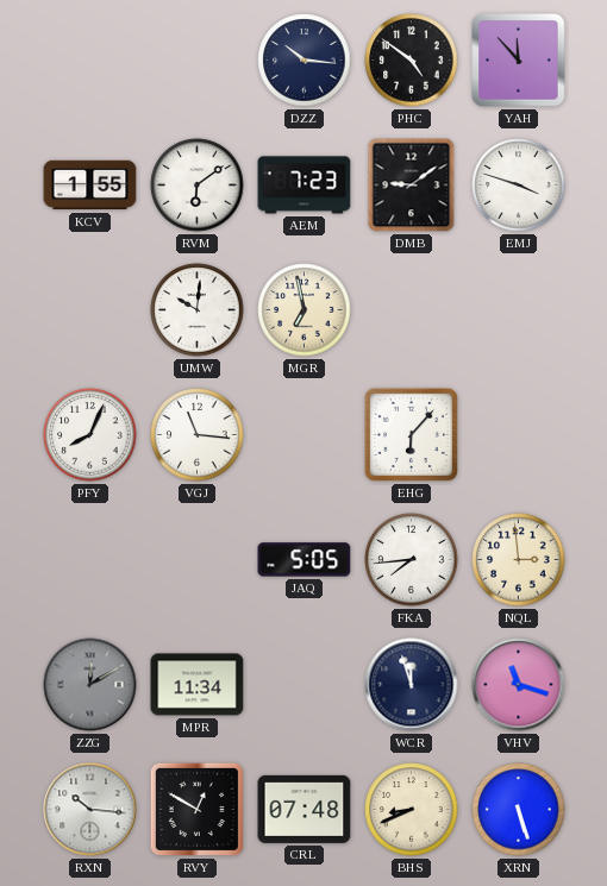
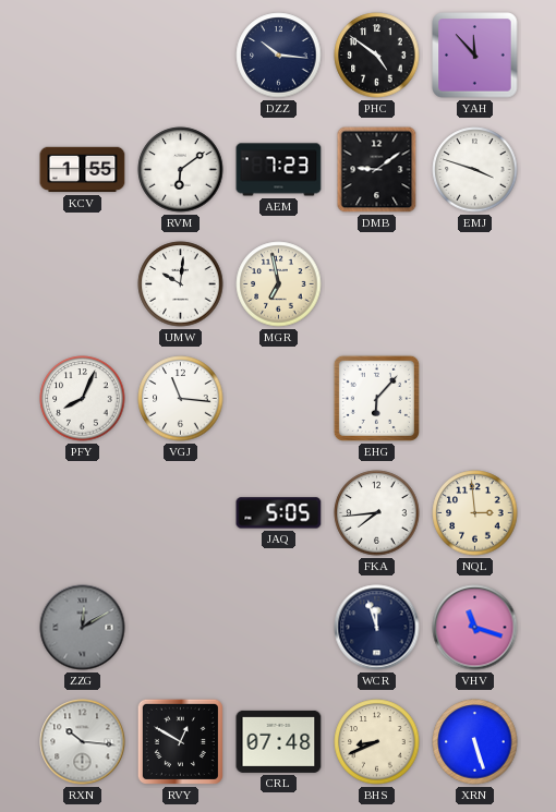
MPR: 11:34 -> none
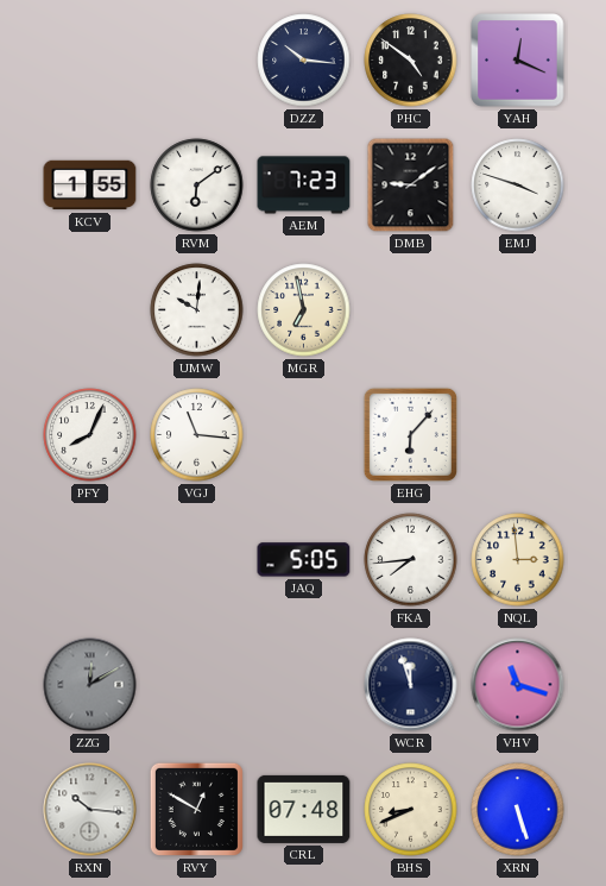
YAH: 11:53 -> 12:19
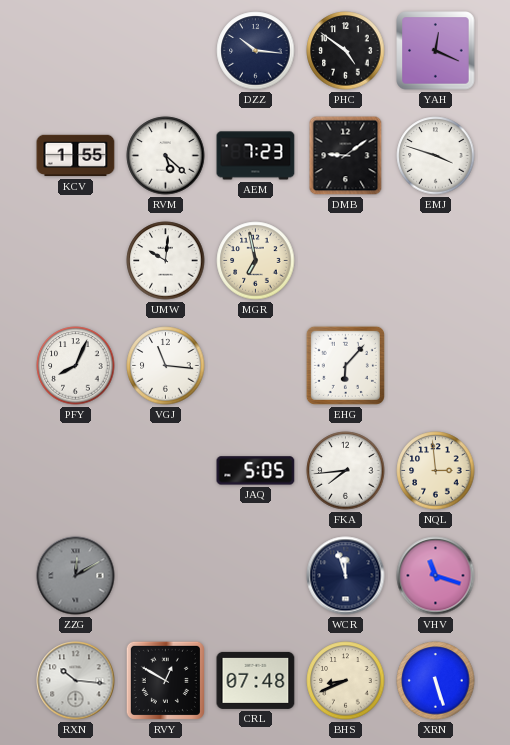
RVM: 6:09 -> 5:22
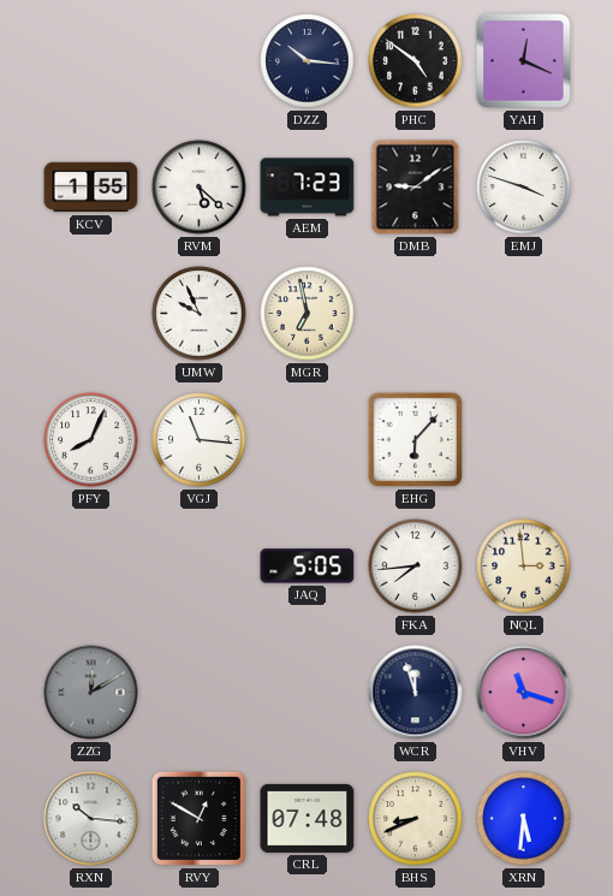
UMW: 10:01 -> 9:56
XRN: 5:27 -> 5:31
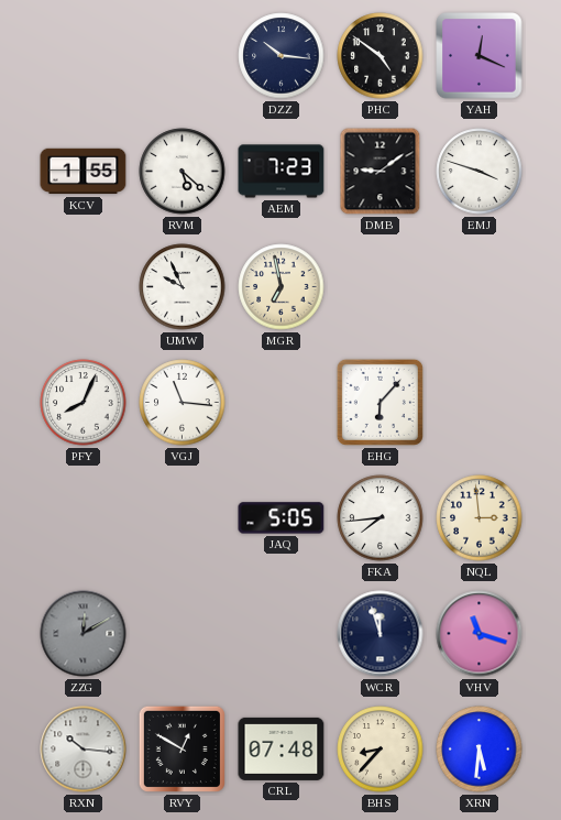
BHS: 8:41 -> 8:37
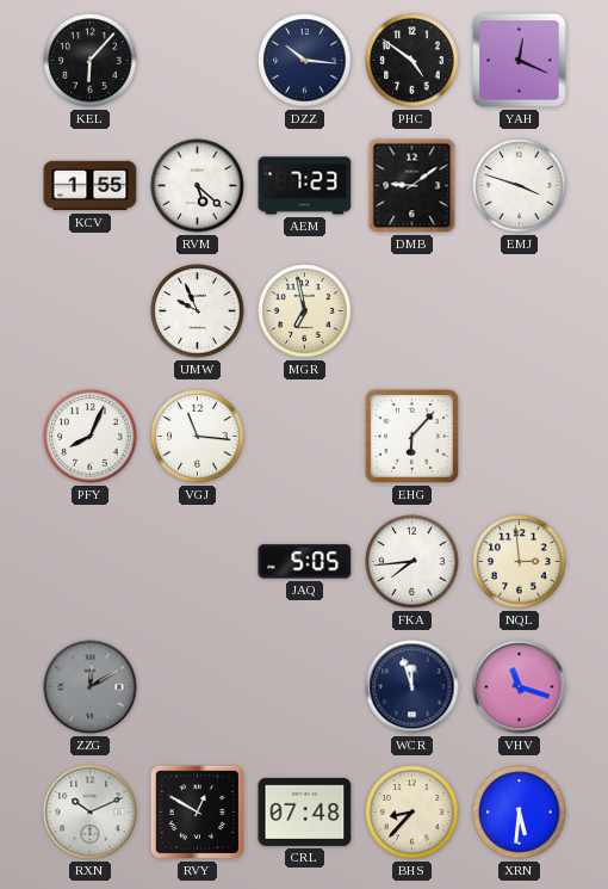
KEL: none -> 6:07
RXN: 10:16 -> 10:11
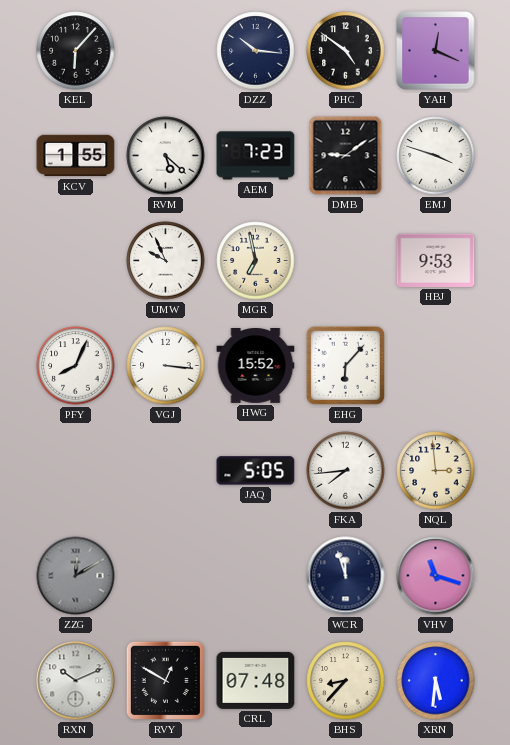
HBJ: none -> 9:53
VGJ: 11:16 -> 3:16
HWG: none -> 15:52
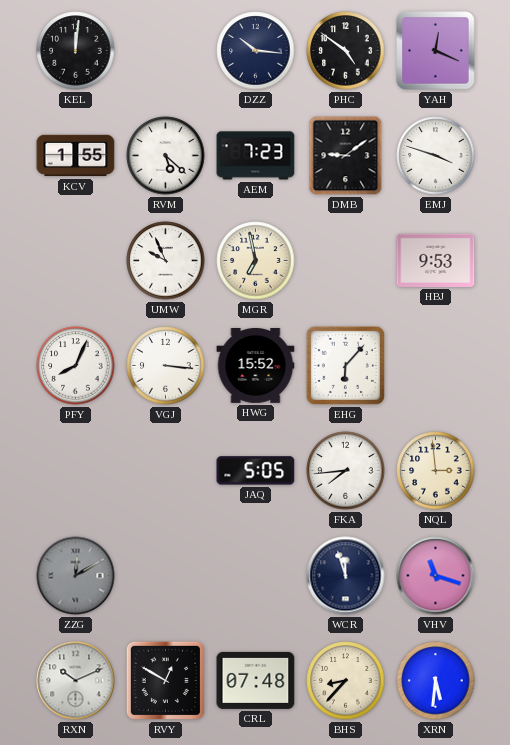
KEL: 6:07 -> 12:01
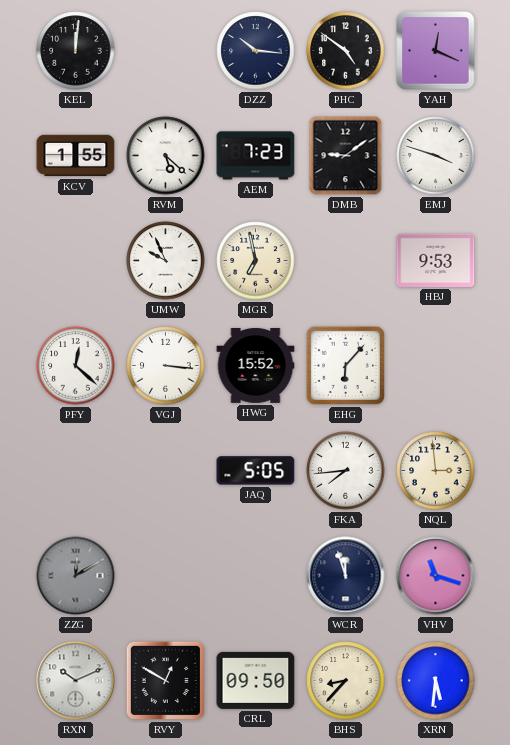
PFY: 8:04 -> 12:22
CRL: 07:48 -> 09:50
